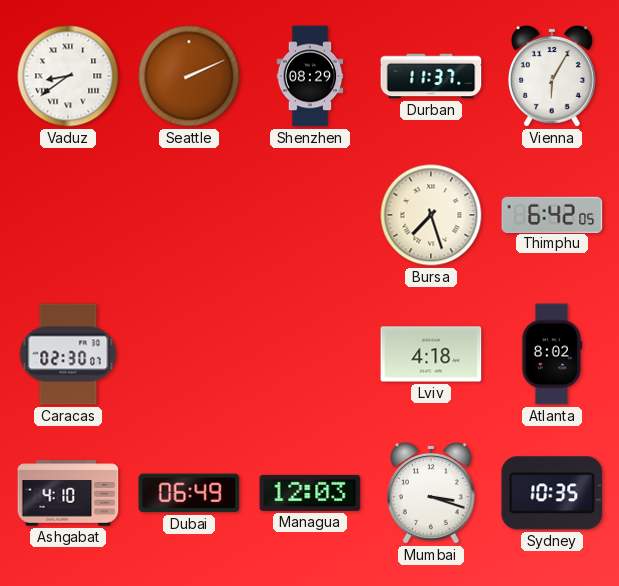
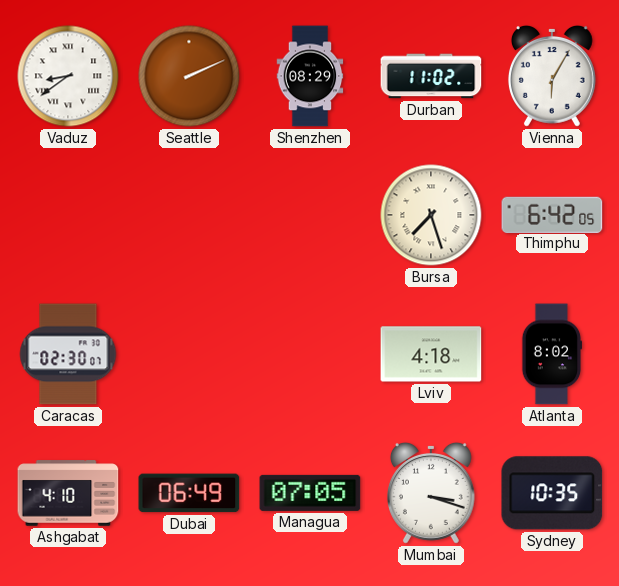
Durban: 11:37 -> 11:02
Managua: 12:03 -> 07:05
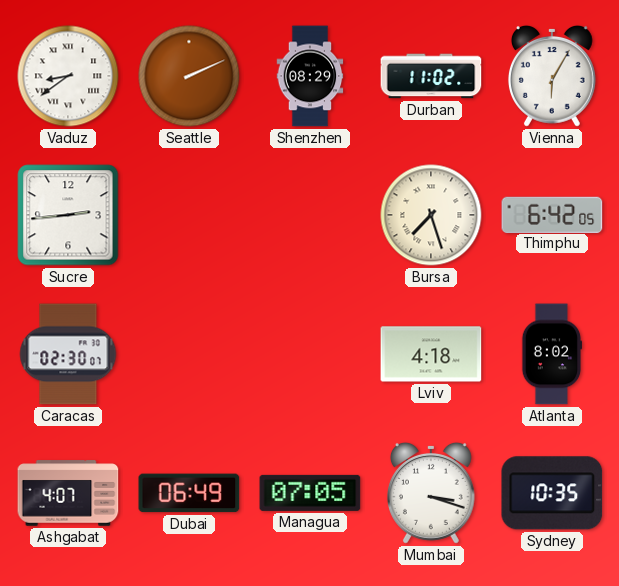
Sucre: none -> 2:44
Ashgabat: 4:10 -> 4:07
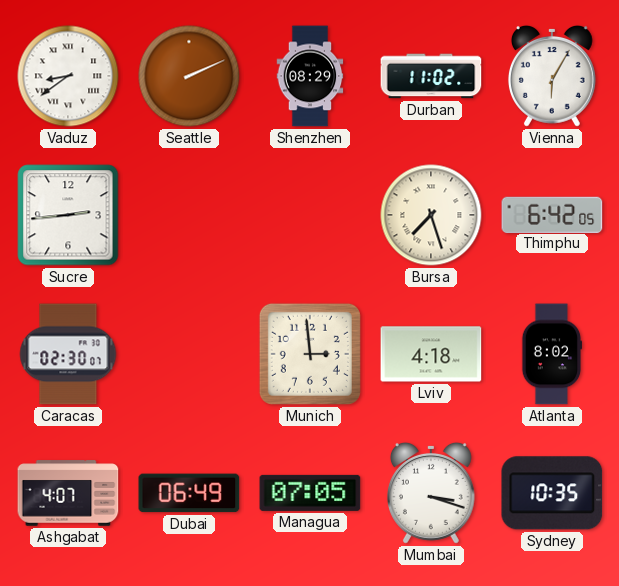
Munich: none -> 2:59
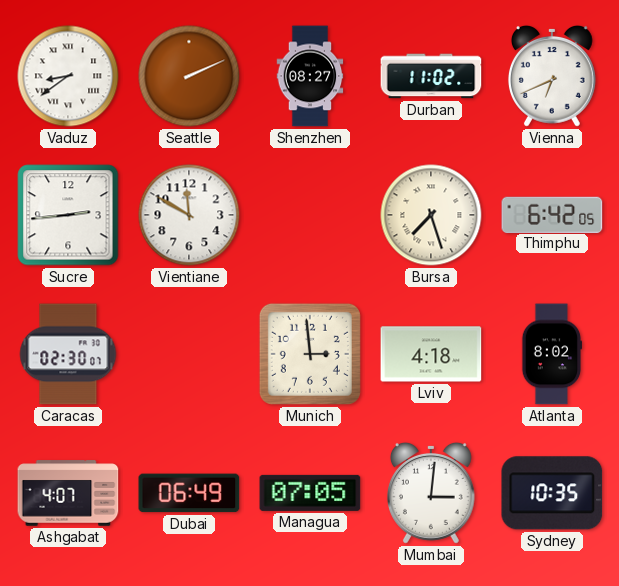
Shenzhen: 08:29 -> 08:27
Vienna: 6:05 -> 6:41
Vientiane: none -> 11:50
Mumbai: 3:18 -> 3:01
